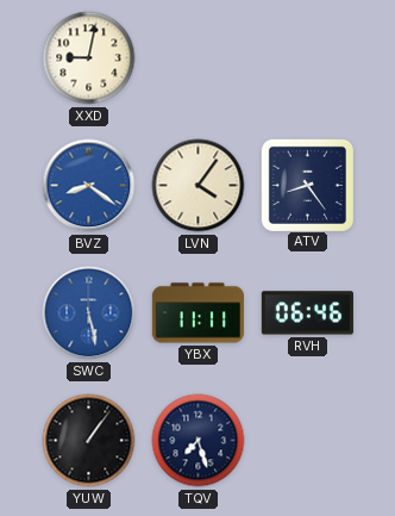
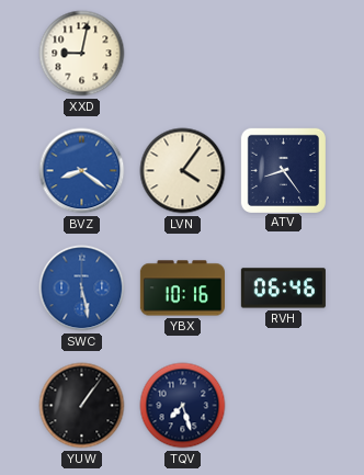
YBX: 11:11 -> 10:16
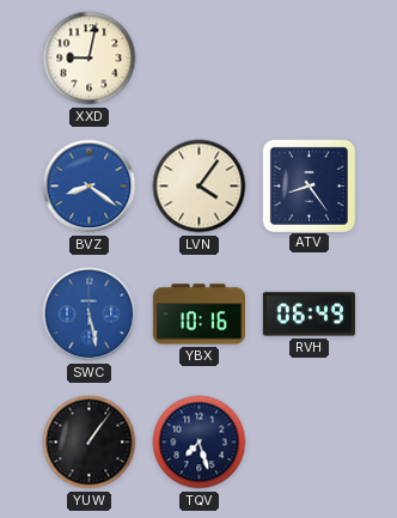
RVH: 06:46 -> 06:49
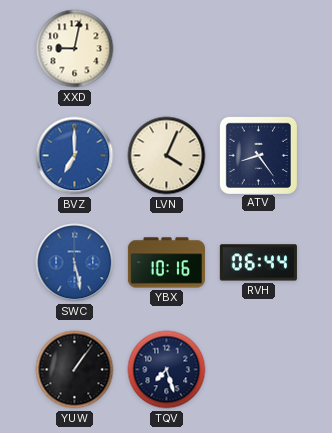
BVZ: 8:21 -> 7:00
LVN: 4:06 -> 4:04
RVH: 06:49 -> 06:44
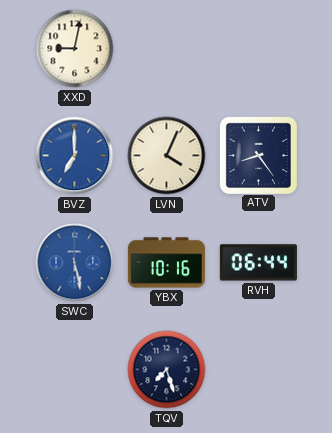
YUW: 1:06 -> none
